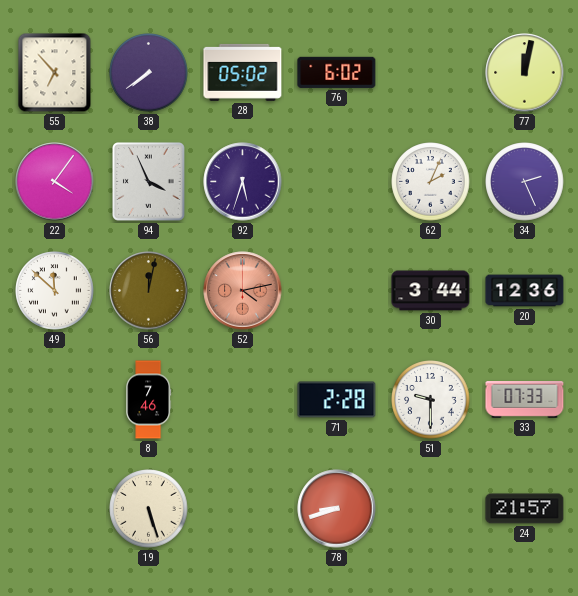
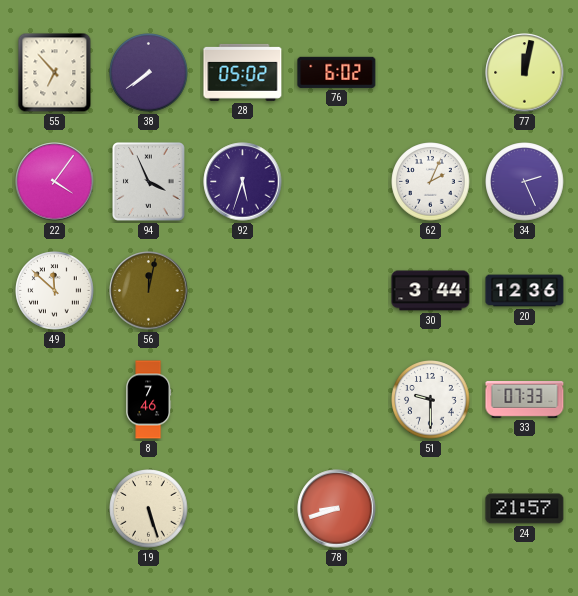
52: 4:13 -> none
71: 2:28 -> none
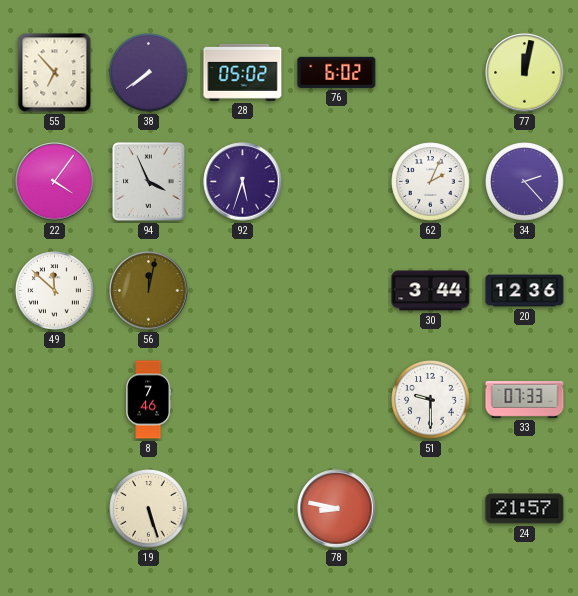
34: 2:26 -> 2:23
78: 8:42 -> 8:47
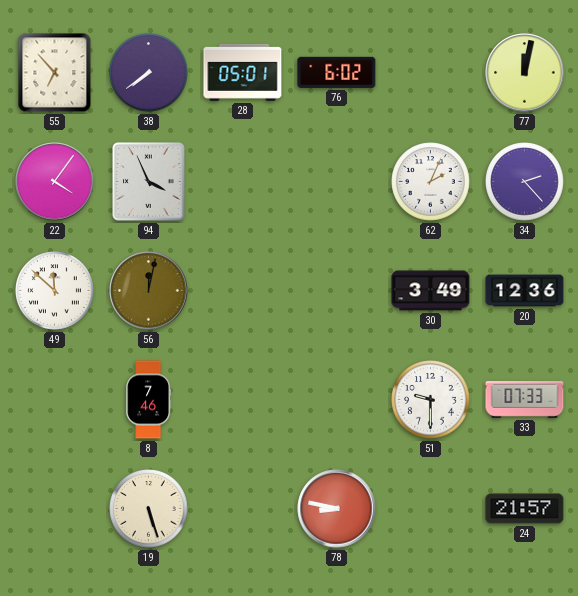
28: 05:02 -> 05:01
92: 5:33 -> none
30: 3:44 -> 3:49
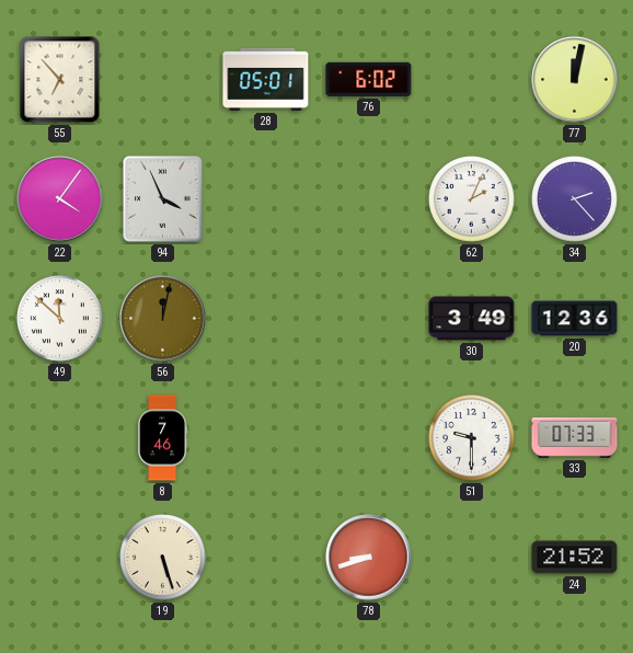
38: 7:39 -> none
78: 8:47 -> 8:42
24: 21:57 -> 21:52
